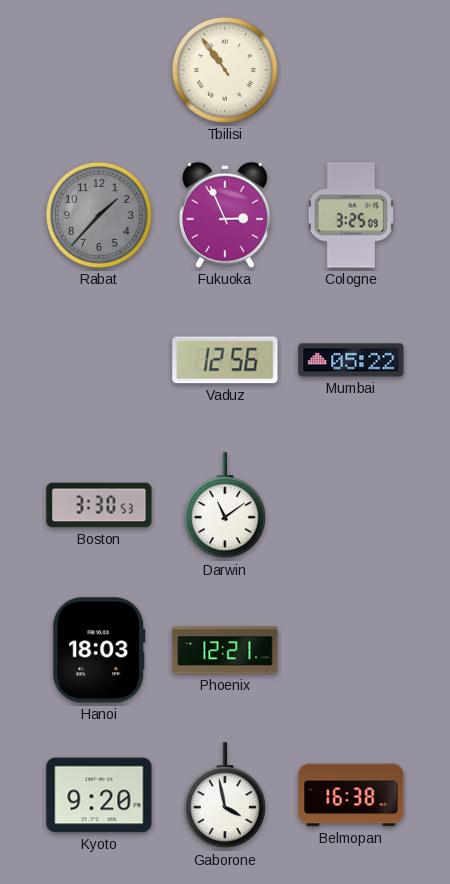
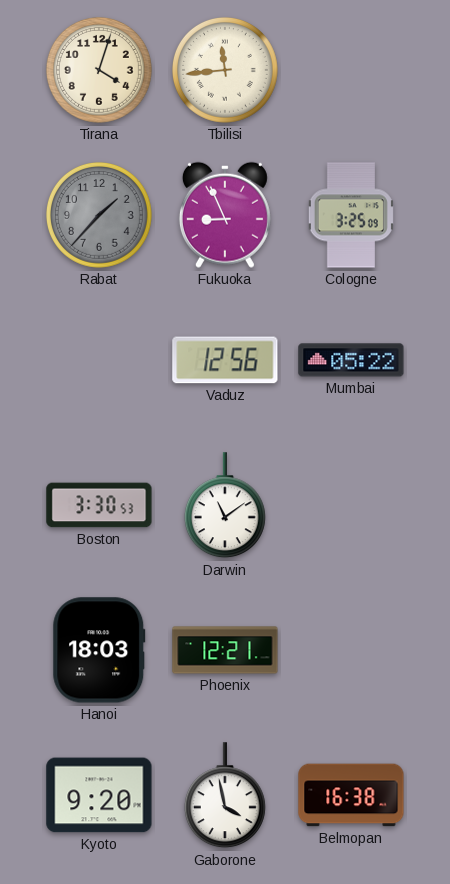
Tirana: none -> 4:03
Tbilisi: 10:54 -> 11:44
Fukuoka: 2:56 -> 8:56
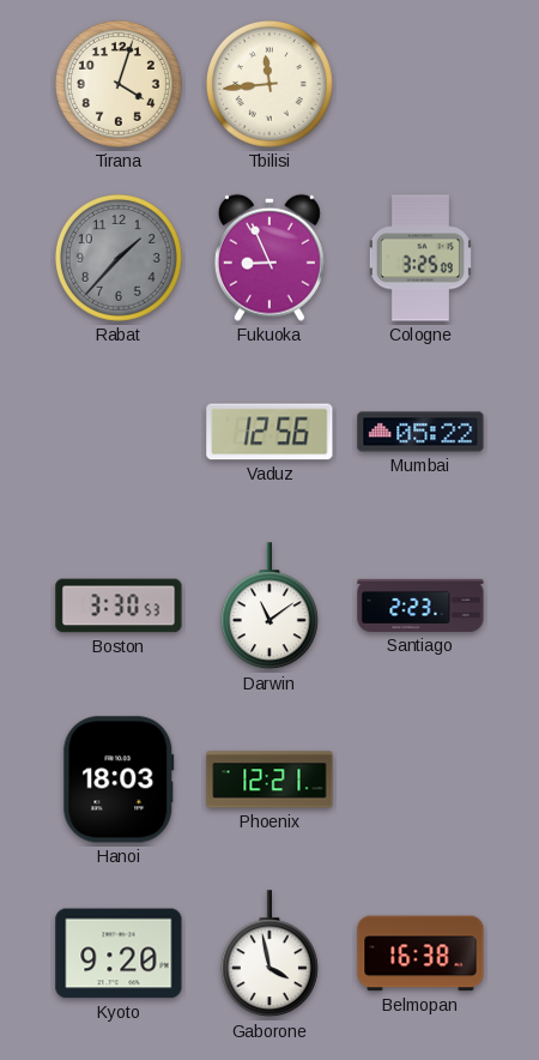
Santiago: none -> 2:23
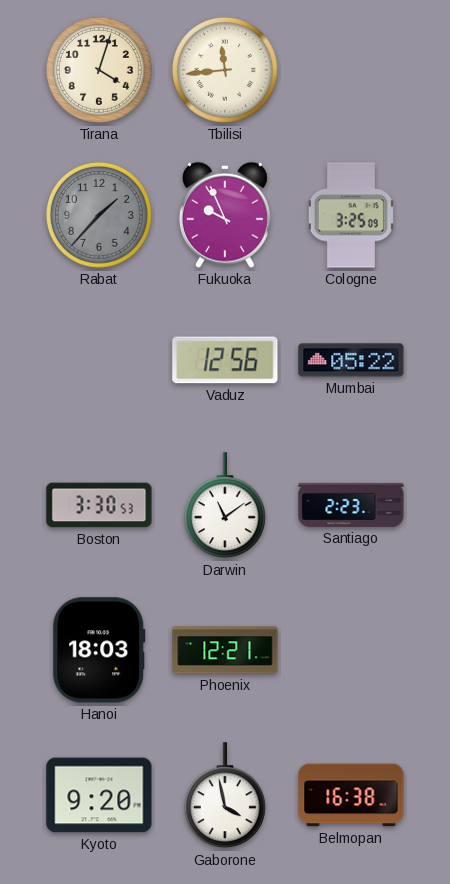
Fukuoka: 8:56 -> 9:56
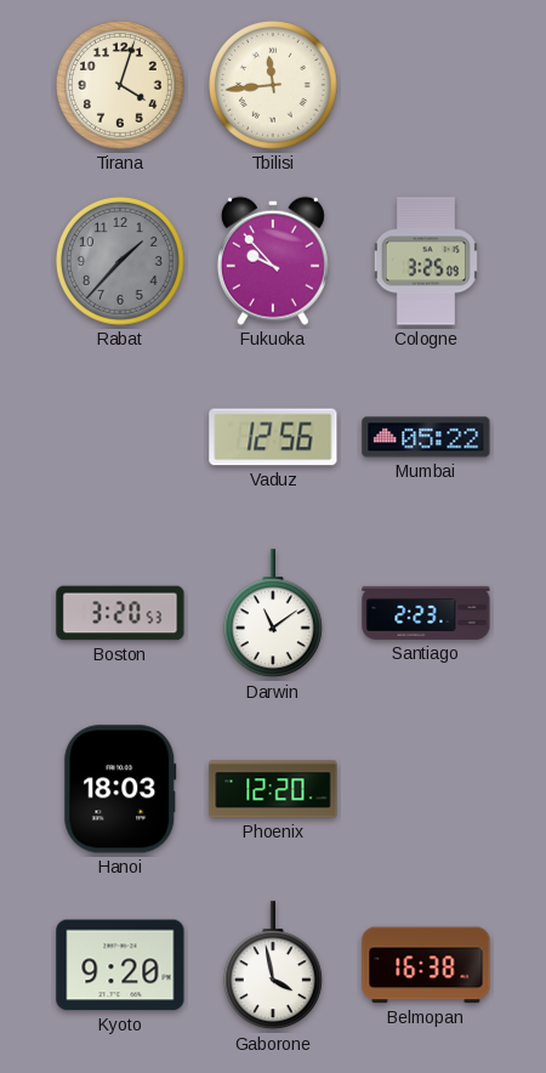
Fukuoka: 9:56 -> 9:53
Boston: 3:30 -> 3:20
Phoenix: 12:21 -> 12:20
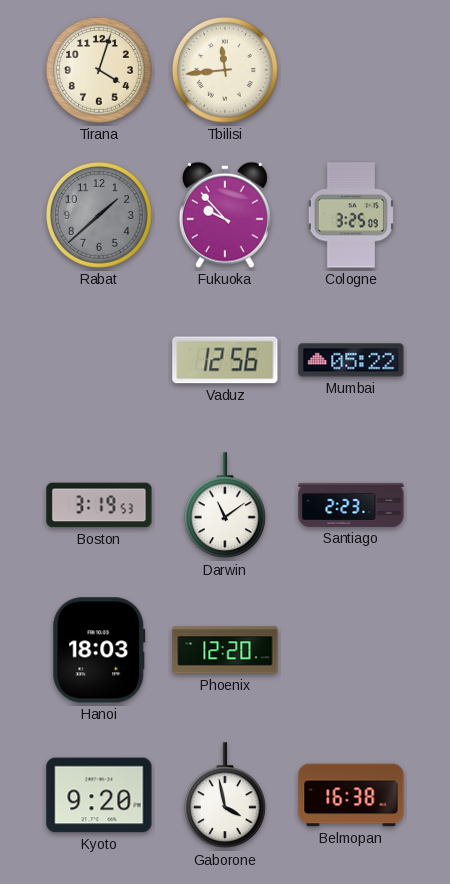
Rabat: 1:37 -> 1:38
Boston: 3:20 -> 3:19
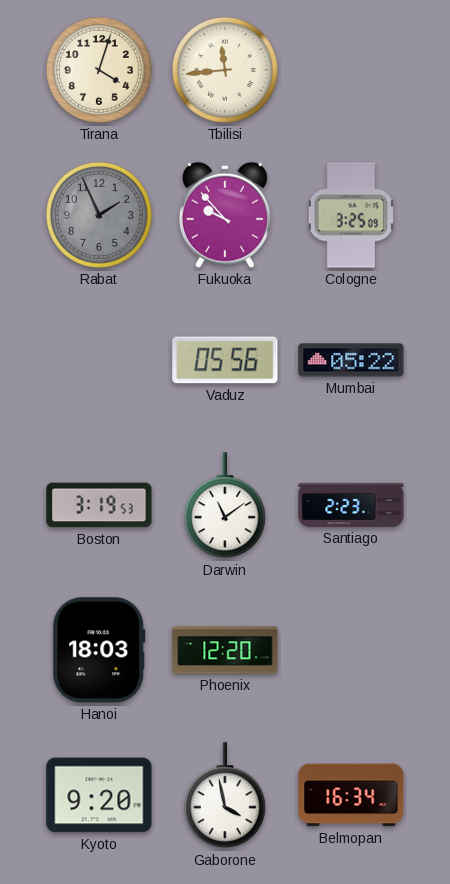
Rabat: 1:38 -> 1:56
Vaduz: 12:56 -> 05:56
Belmopan: 16:38 -> 16:34
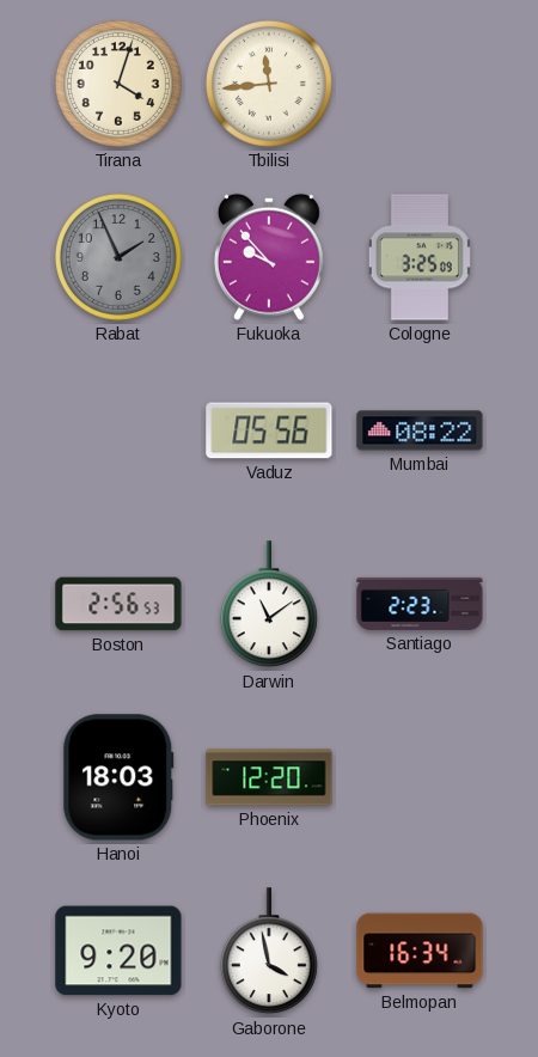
Mumbai: 05:22 -> 08:22
Boston: 3:19 -> 2:56
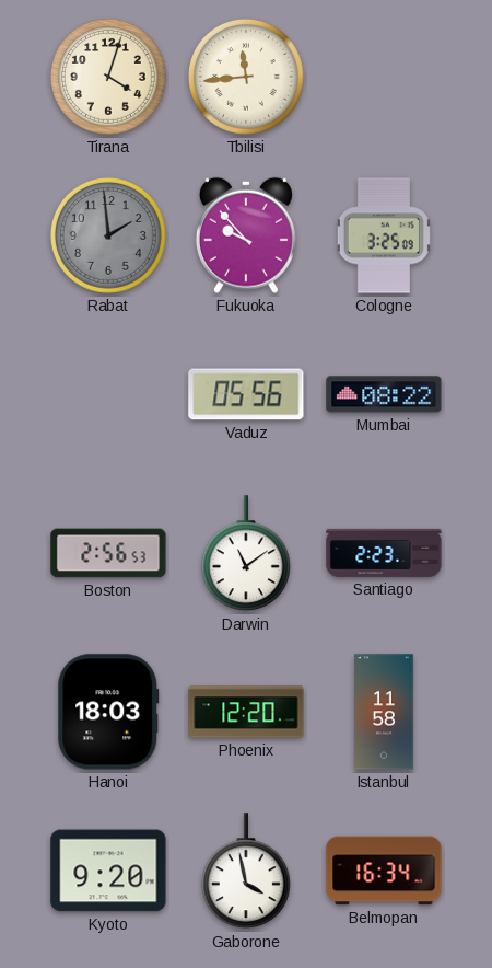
Rabat: 1:56 -> 1:59
Istanbul: none -> 11:58
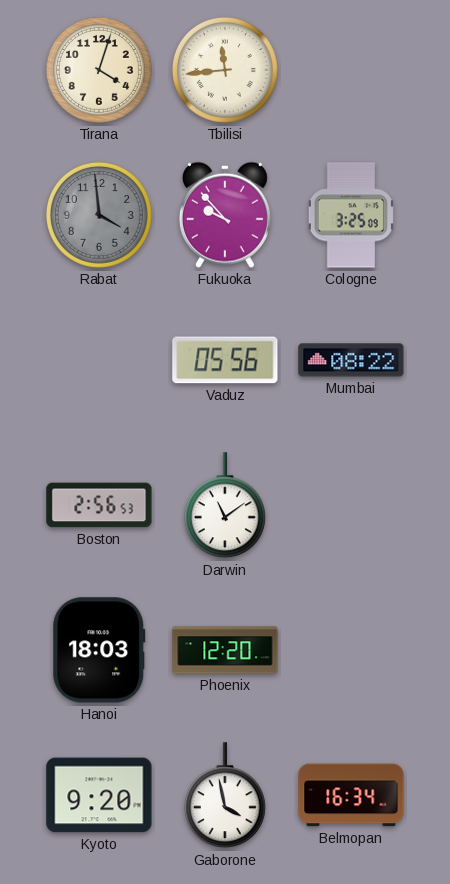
Rabat: 1:59 -> 3:59
Santiago: 2:23 -> none
Istanbul: 11:58 -> none
